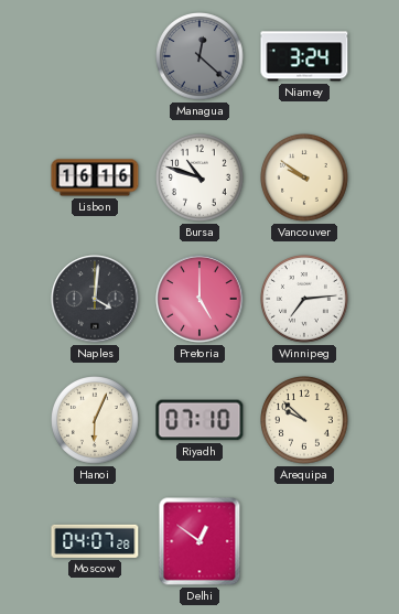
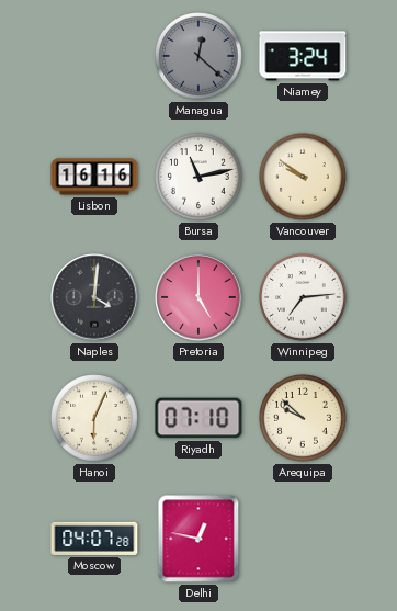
Bursa: 10:48 -> 11:13
Delhi: 12:51 -> 12:47
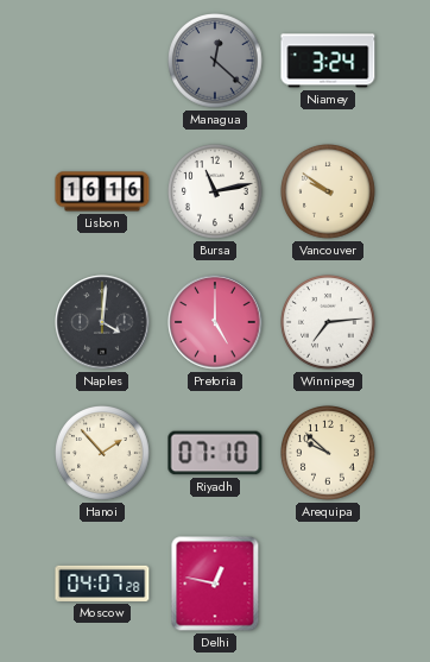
Hanoi: 6:04 -> 1:53
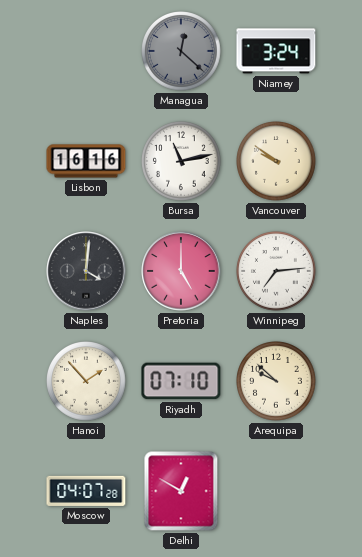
Delhi: 12:47 -> 12:50
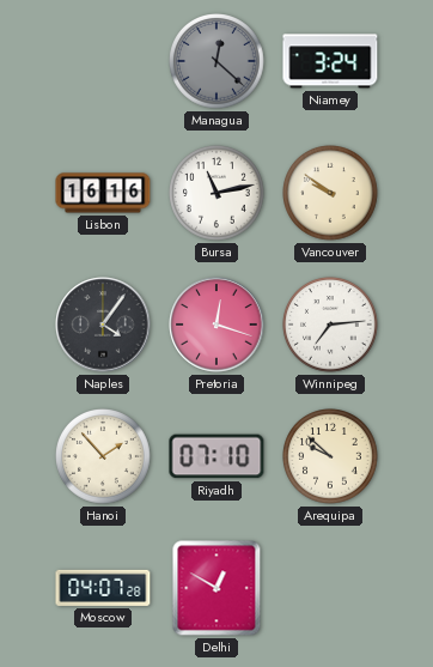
Naples: 4:01 -> 4:06
Pretoria: 5:00 -> 12:18
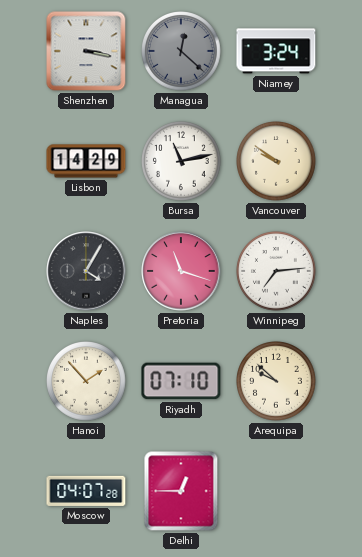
Shenzhen: none -> 3:17
Lisbon: 16:16 -> 14:29
Naples: 4:06 -> 4:05
Pretoria: 12:18 -> 11:18
Delhi: 12:50 -> 12:45
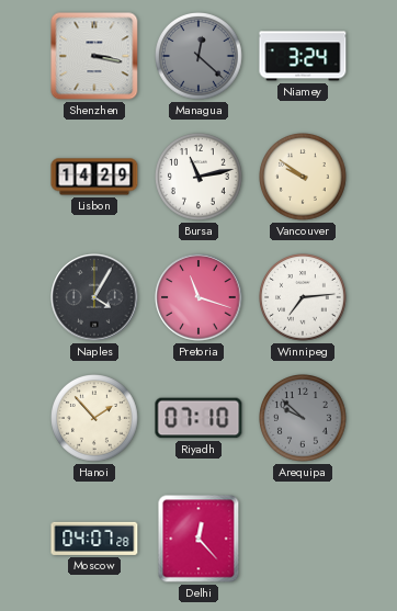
Arequipa dial: cream -> grey
Delhi: 12:45 -> 12:23
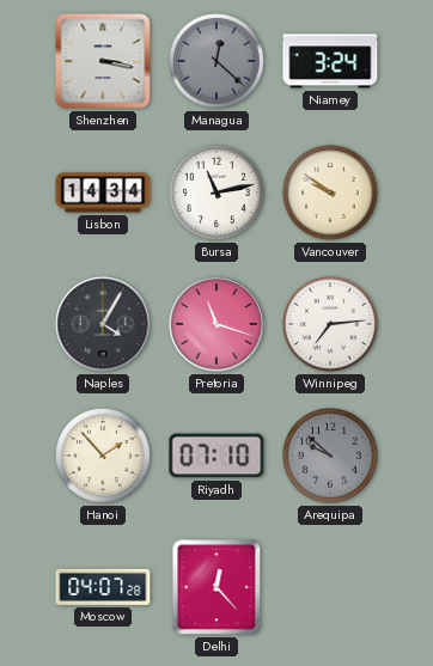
Lisbon: 14:29 -> 14:34
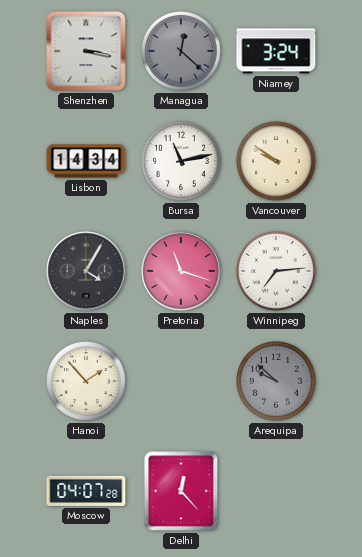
Riyadh: 07:10 -> none
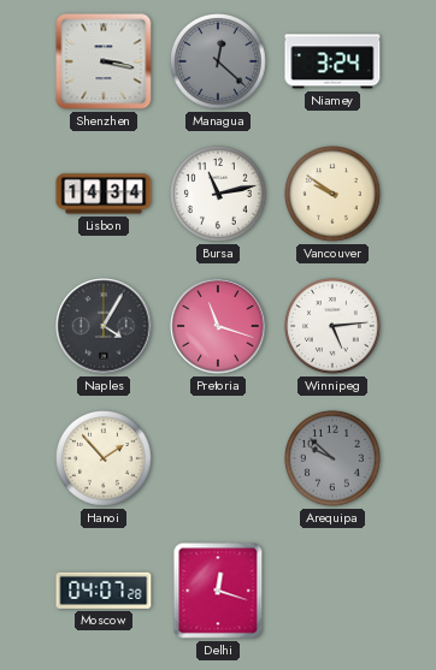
Winnipeg: 7:14 -> 5:14
Delhi: 12:23 -> 12:18
